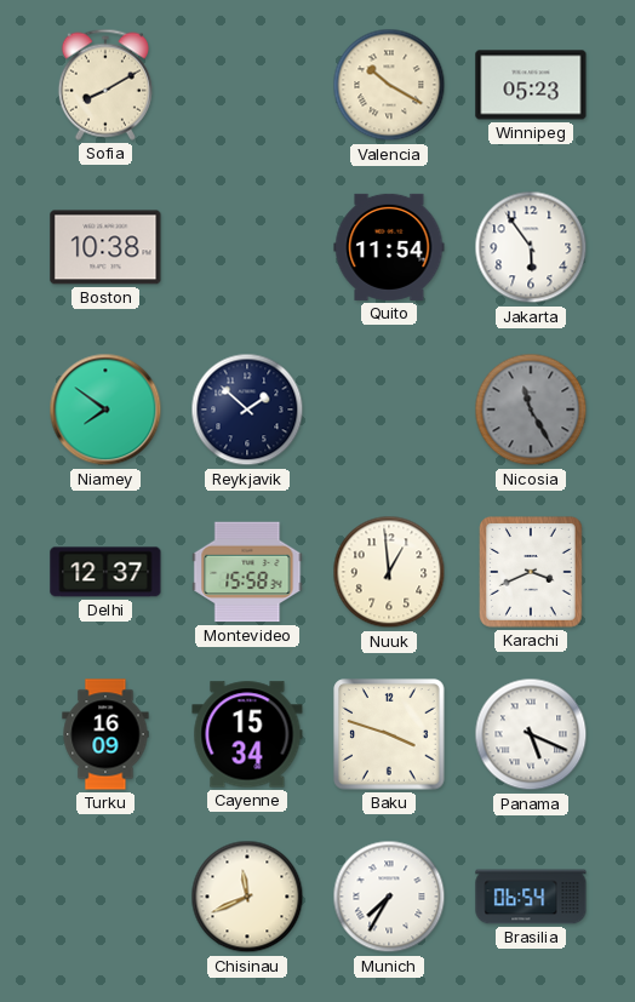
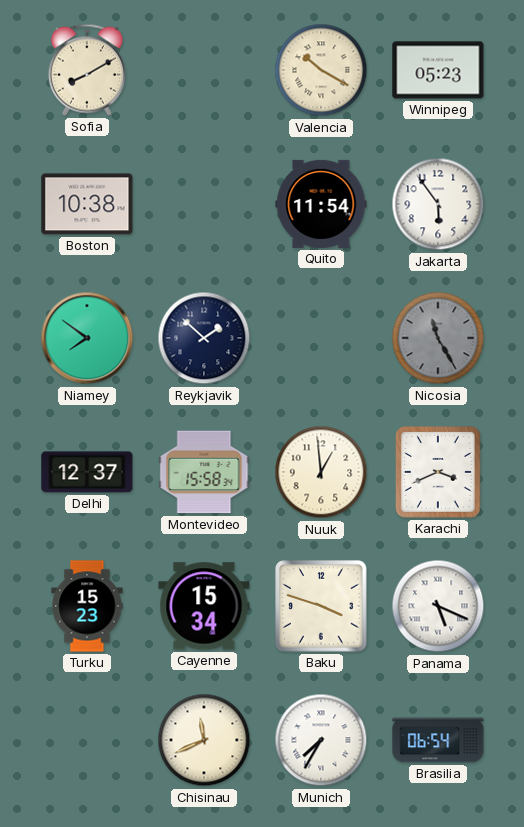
Turku: 16:09 -> 15:23
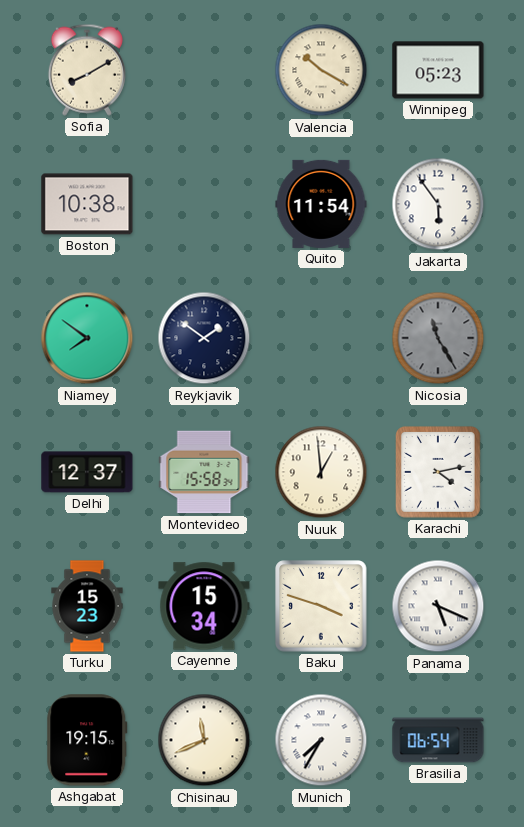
Reykjavik: 1:52 -> 1:51
Karachi: 3:41 -> 4:13
Ashgabat: none -> 19:15
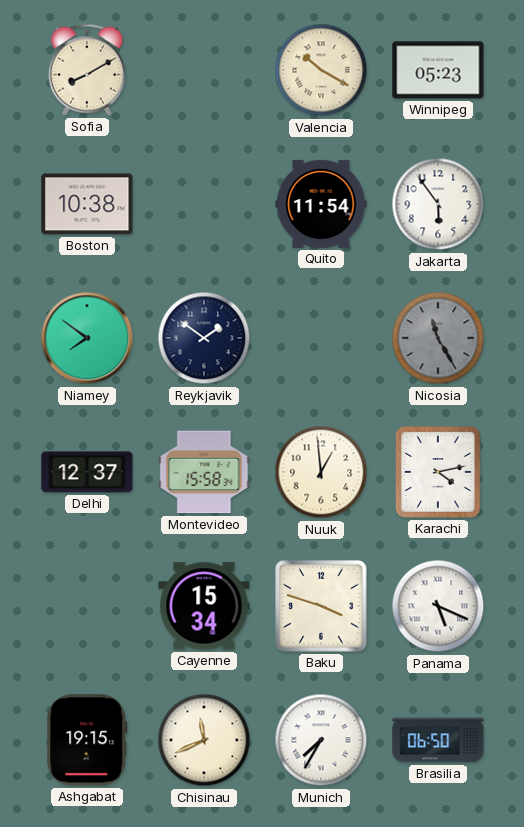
Turku: 15:23 -> none
Brasilia: 06:54 -> 06:50
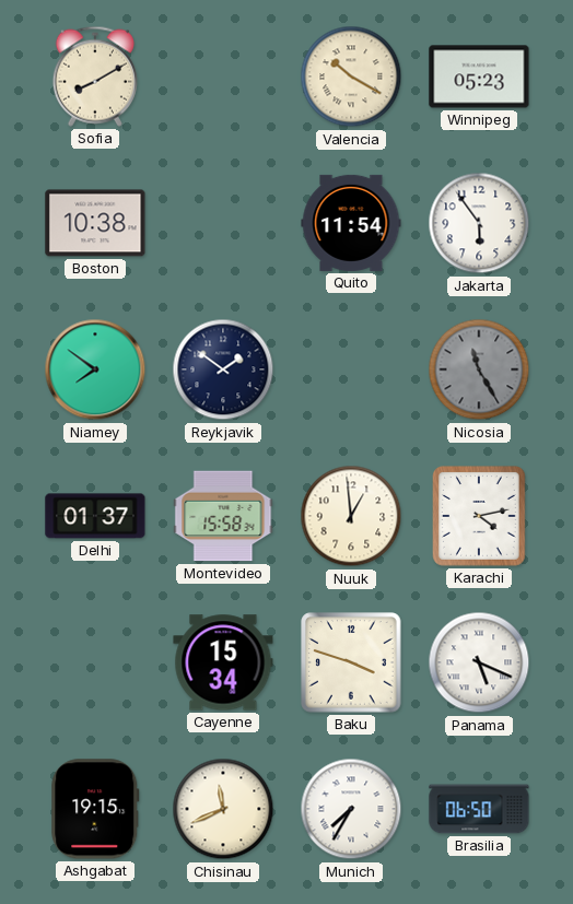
Delhi: 12:37 -> 01:37
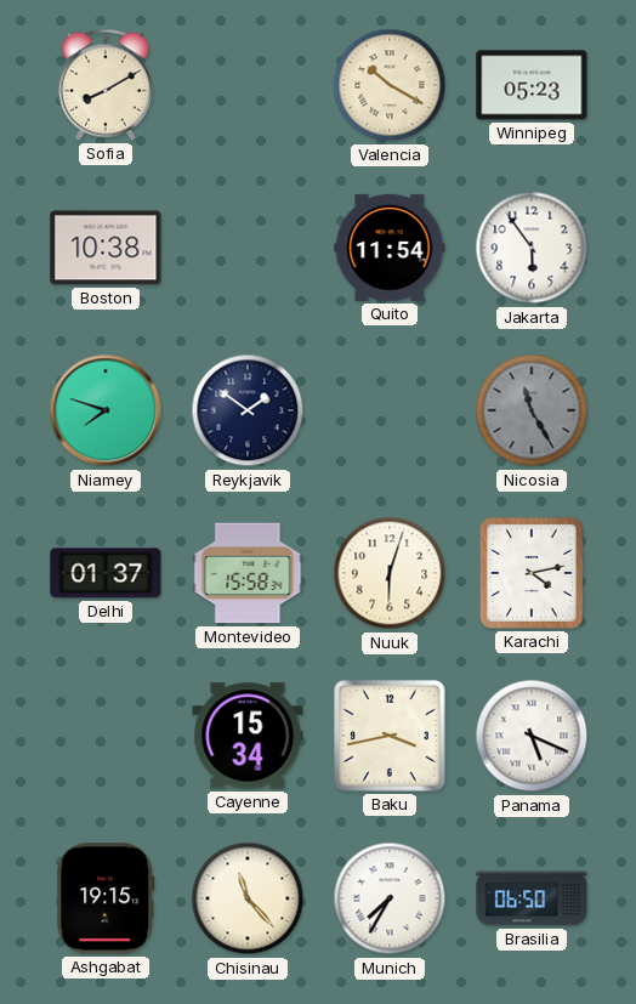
Niamey: 7:51 -> 7:48
Nuuk: 12:59 -> 6:03
Baku: 3:48 -> 3:43
Chisinau: 11:41 -> 11:23
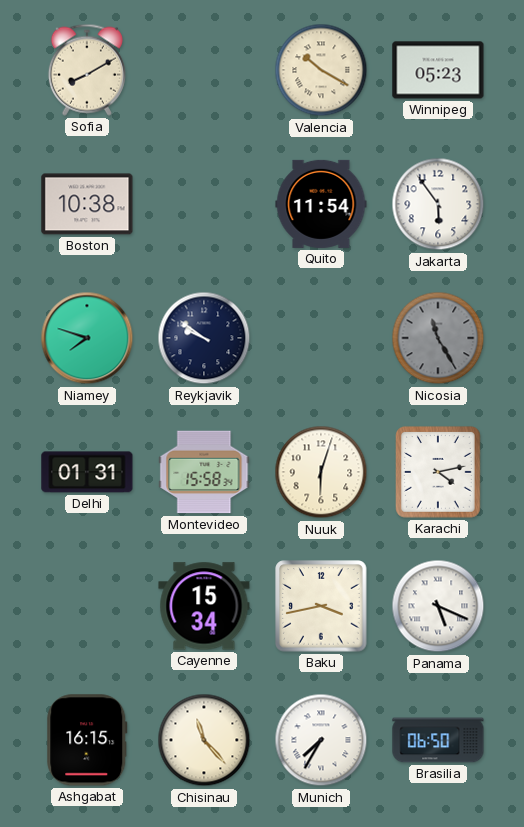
Reykjavik: 1:51 -> 9:51
Delhi: 01:37 -> 01:31
Ashgabat: 19:15 -> 16:15
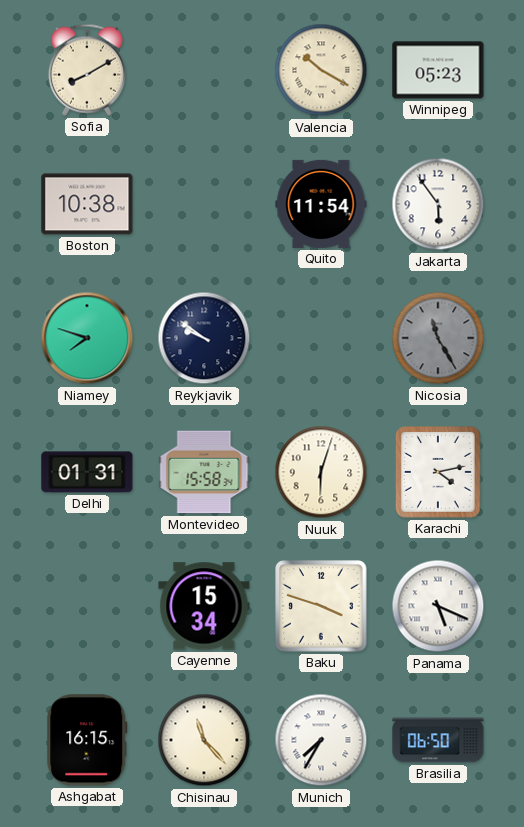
Baku: 3:43 -> 3:48
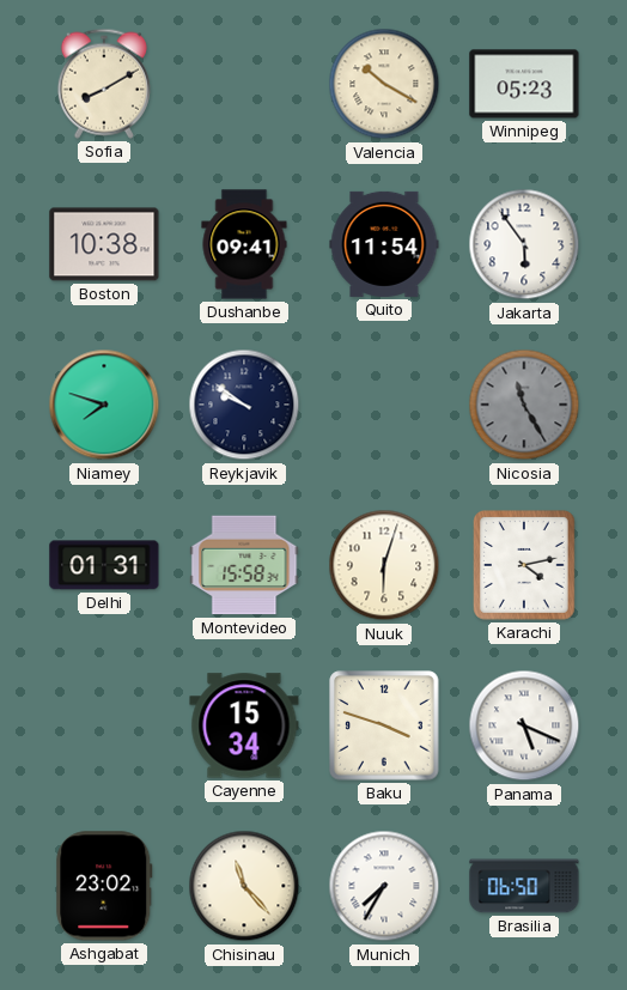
Dushanbe: none -> 09:41
Ashgabat: 16:15 -> 23:02
